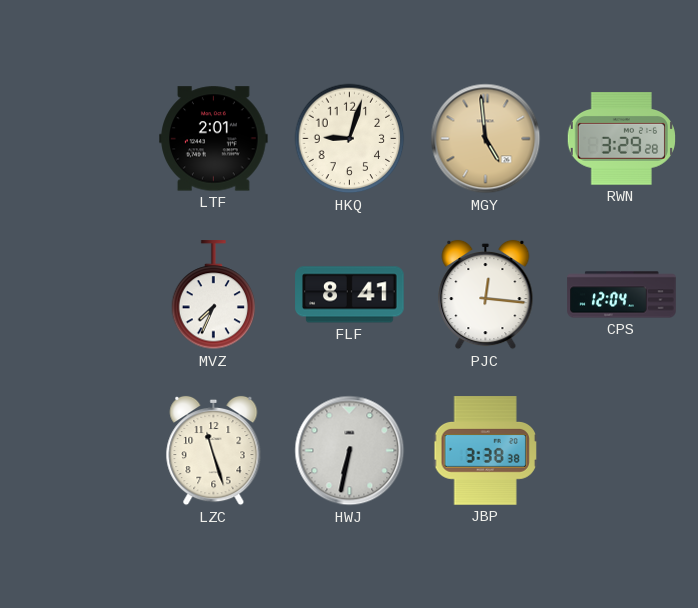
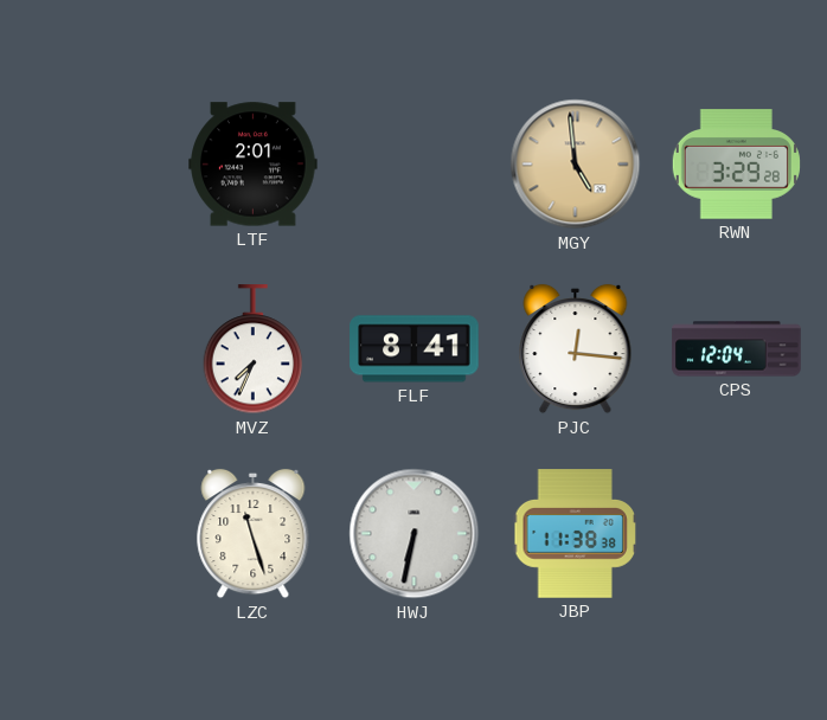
HKQ: 9:03 -> none
JBP: 3:38 -> 11:38
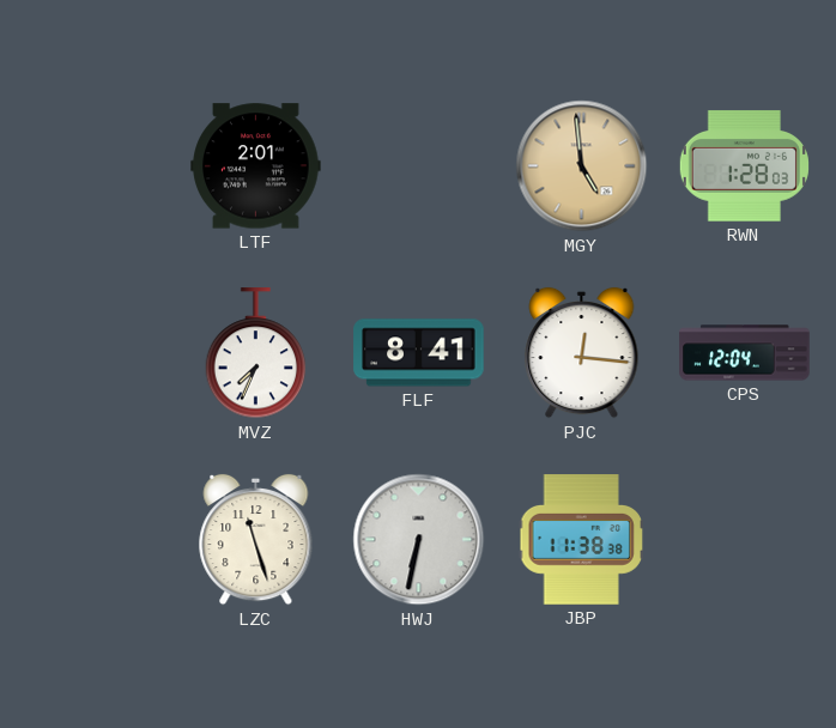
RWN: 3:29 -> 1:28
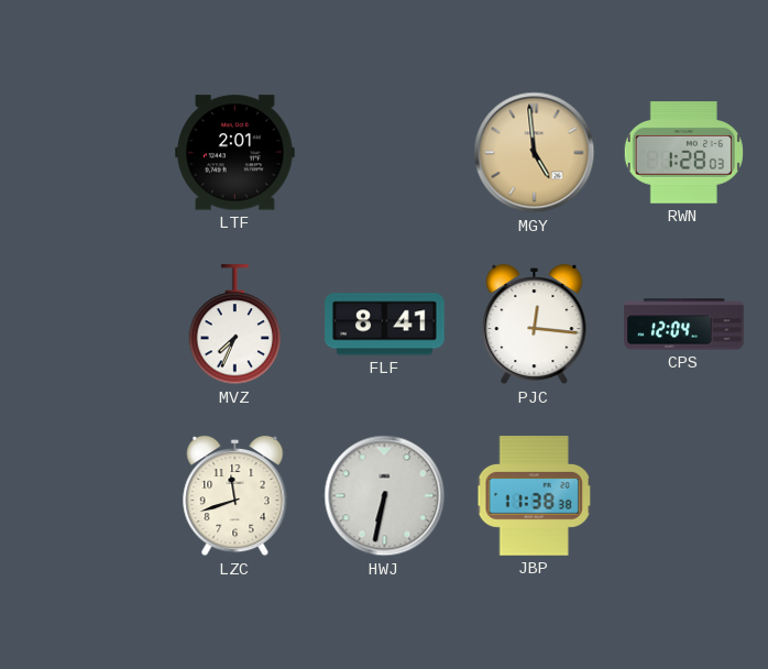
LZC: 11:27 -> 11:42
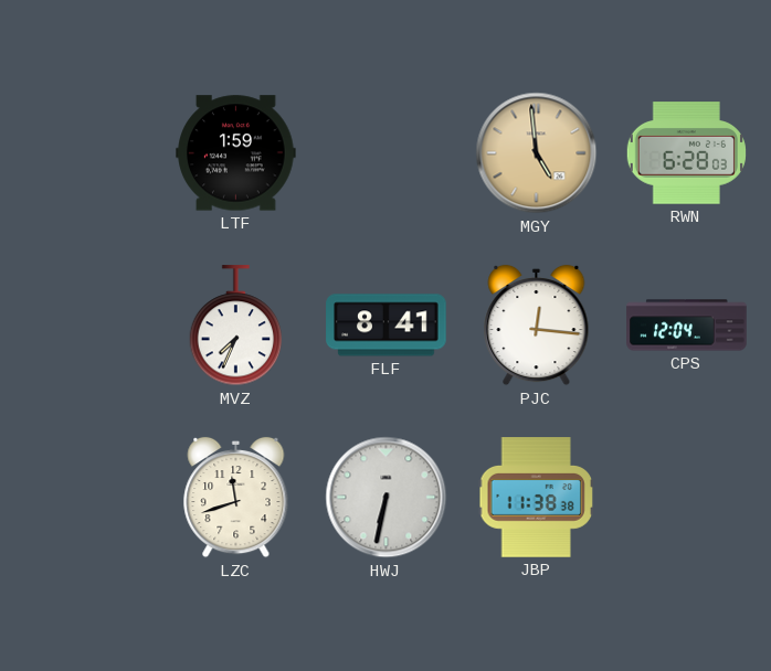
LTF: 2:01 -> 1:59
RWN: 1:28 -> 6:28
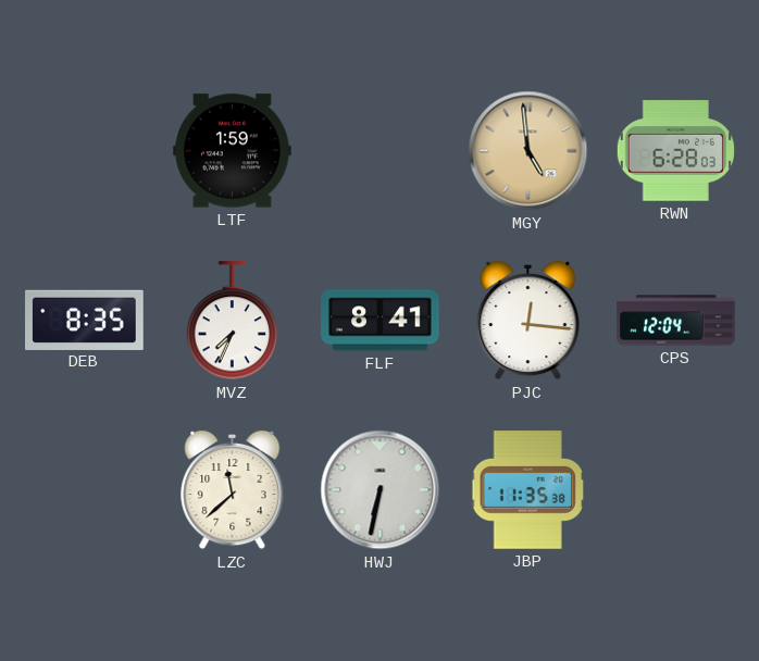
DEB: none -> 8:35
LZC: 11:42 -> 11:38
JBP: 11:38 -> 11:35
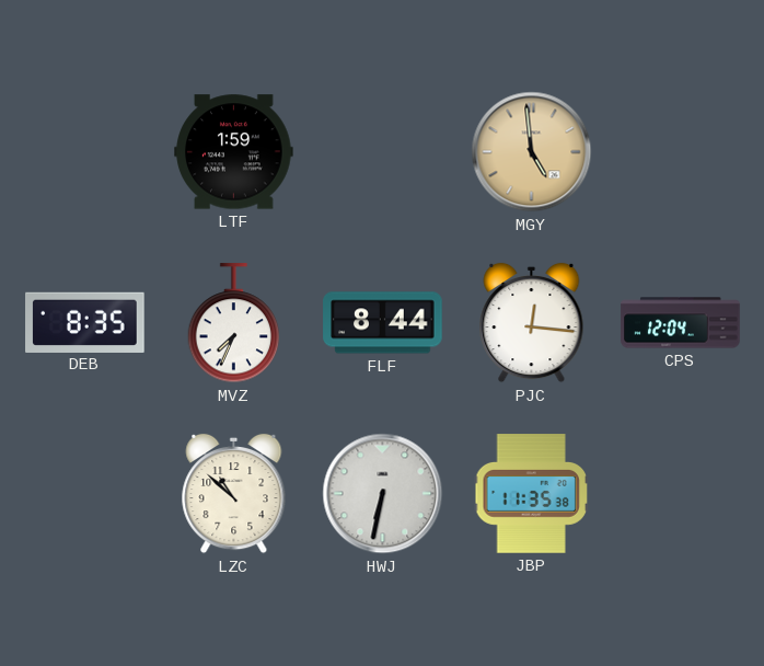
RWN: 6:28 -> none
FLF: 8:41 -> 8:44
LZC: 11:38 -> 10:52
